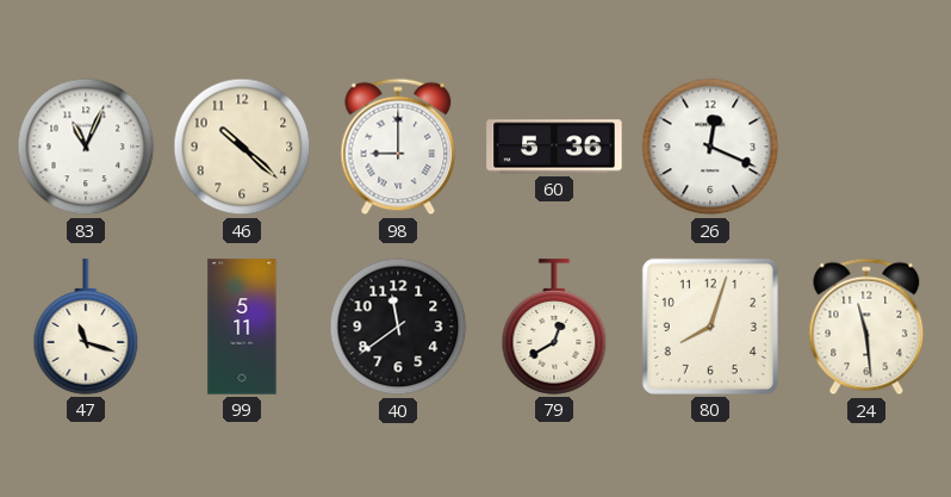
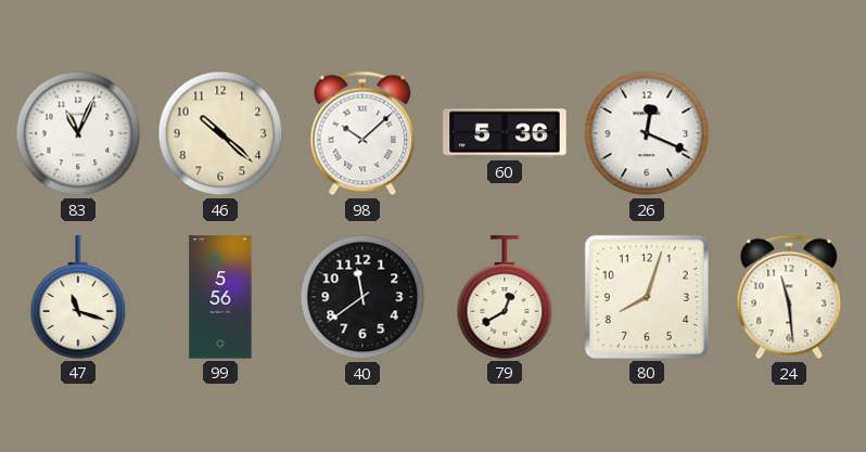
98: 9:00 -> 10:08
99: 5:11 -> 5:56
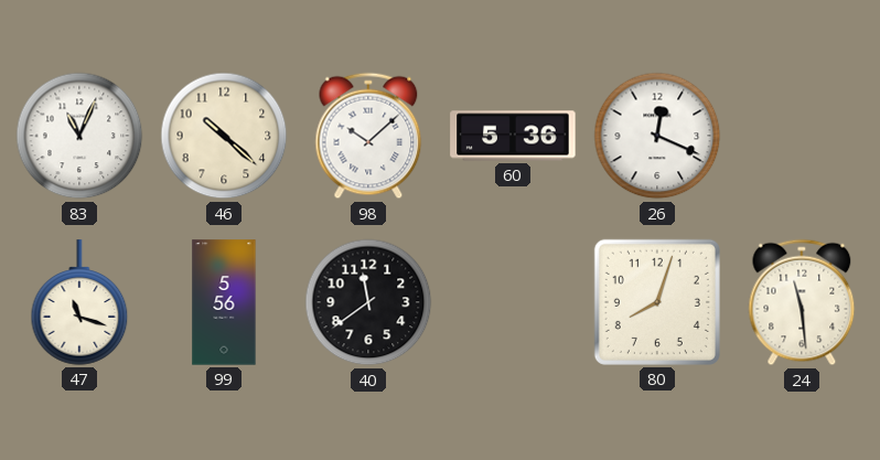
79: 12:40 -> none
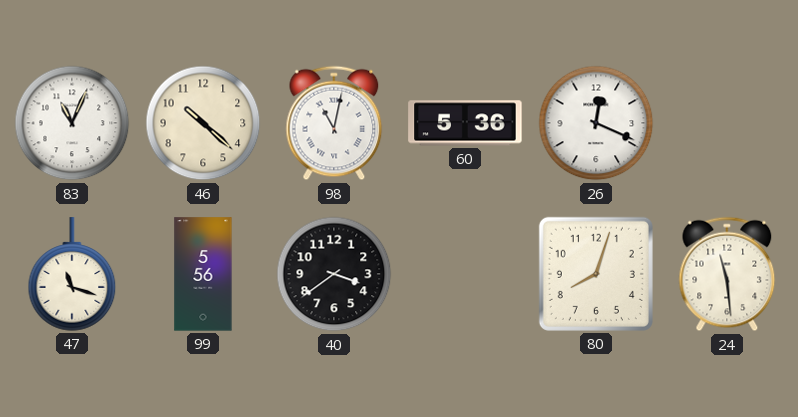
98: 10:08 -> 11:02
40: 11:39 -> 3:39
